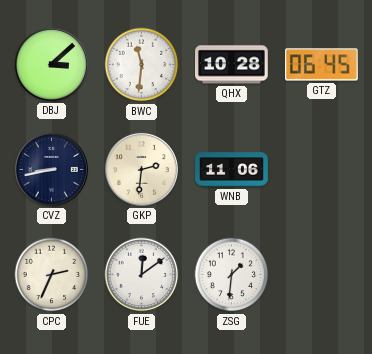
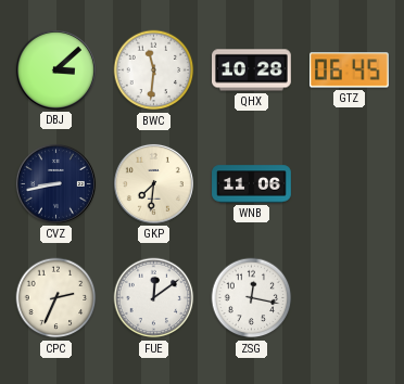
GKP: 2:31 -> 7:31
ZSG: 1:31 -> 12:17
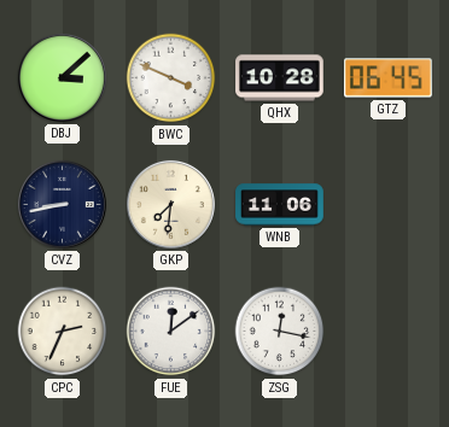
BWC: 11:31 -> 3:49
